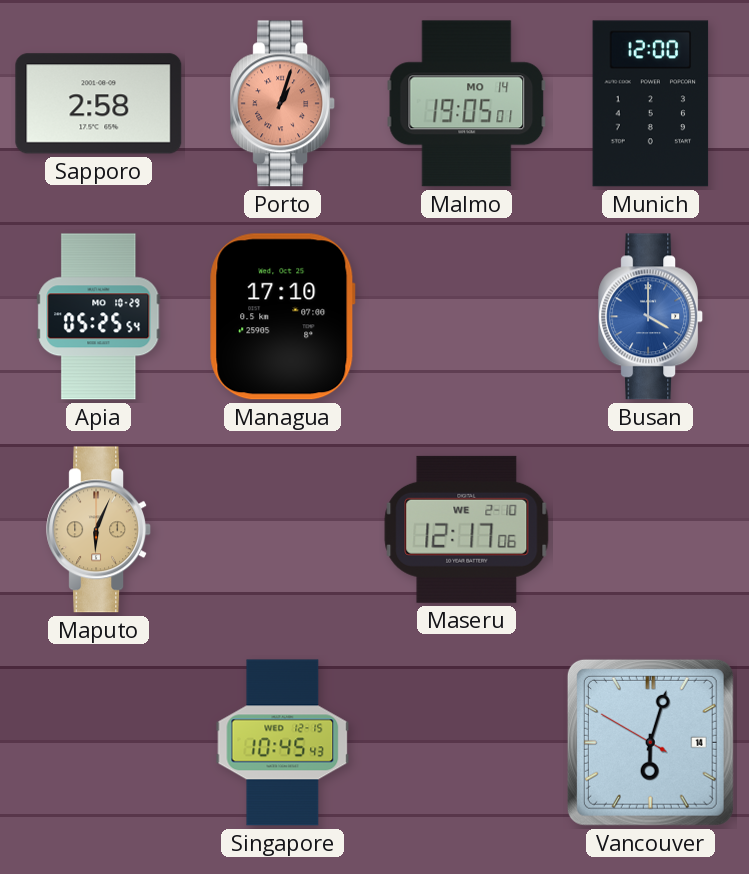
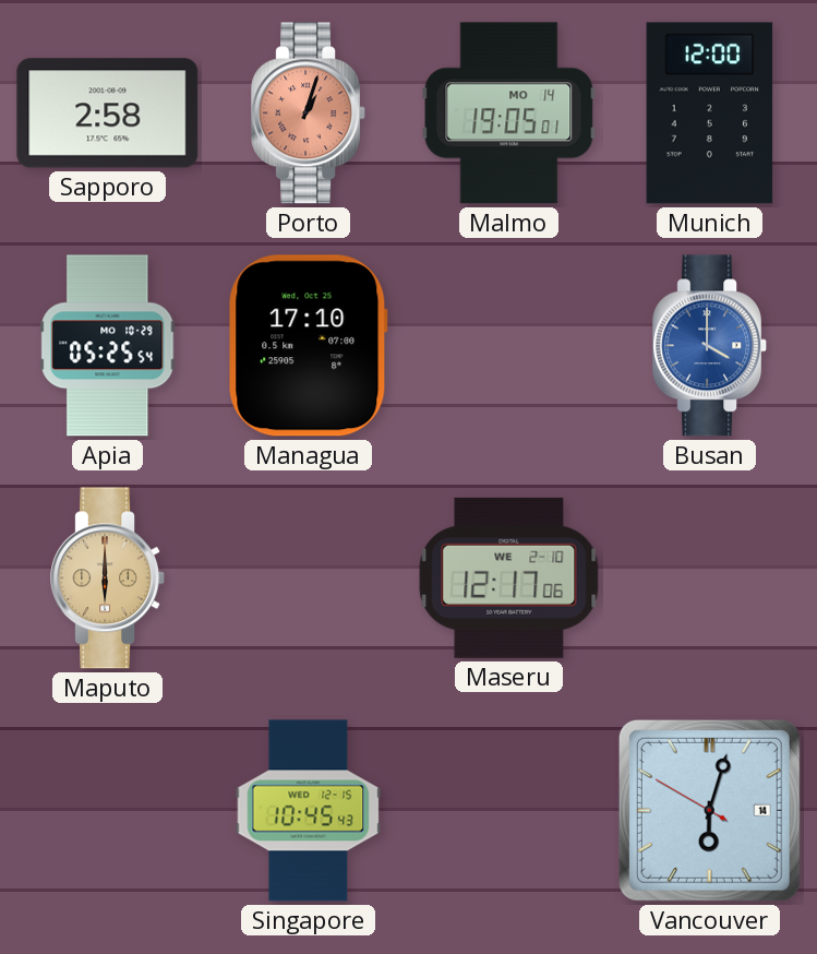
Maputo: 6:04 -> 6:00
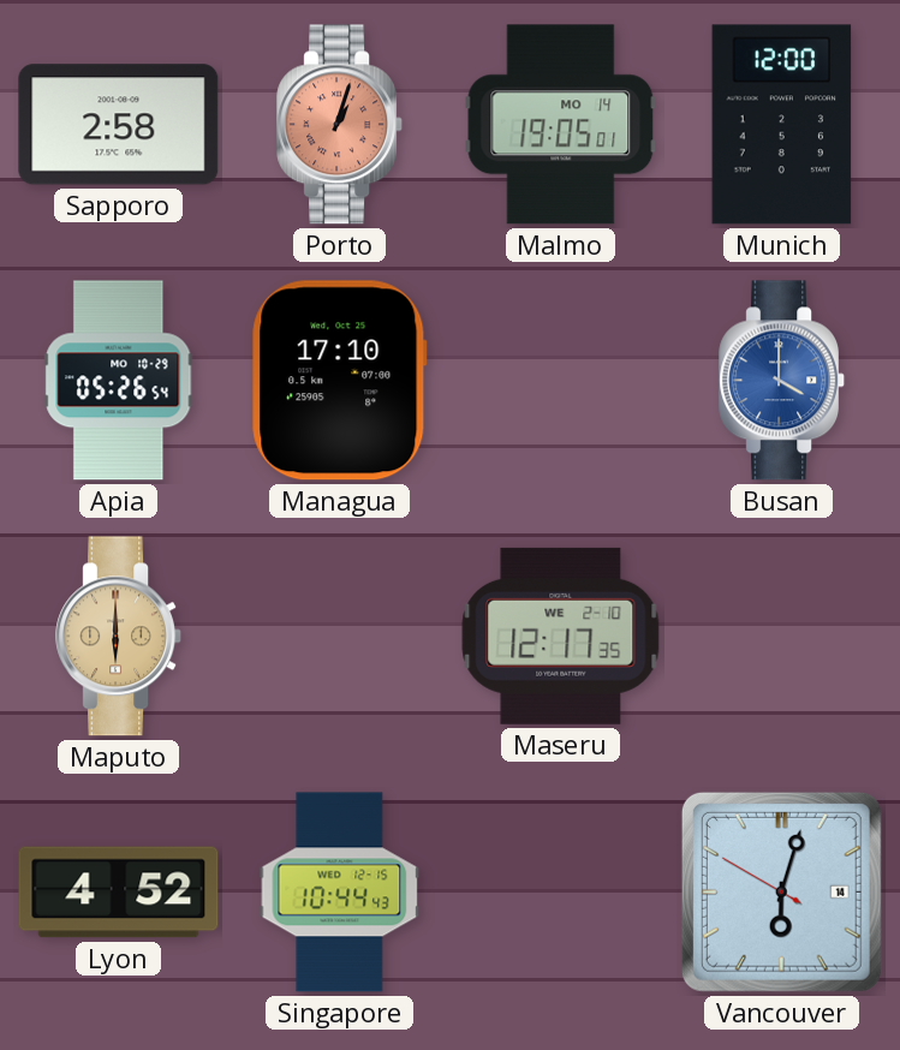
Apia: 05:25 -> 05:26
Maseru: 12:17:06 -> 12:17:35
Lyon: none -> 4:52
Singapore: 10:45 -> 10:44
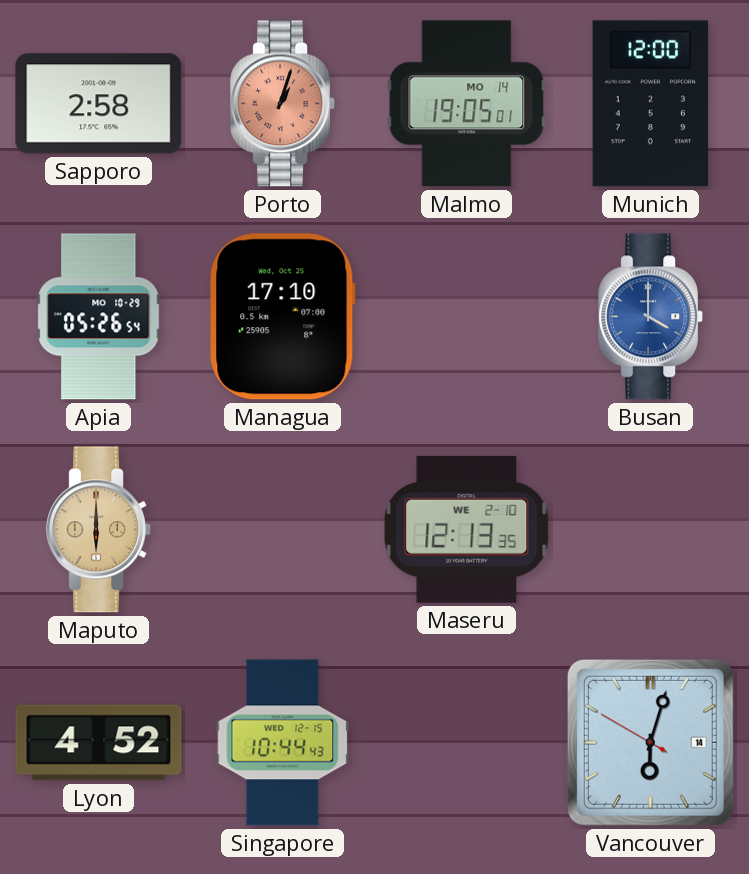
Maseru: 12:17 -> 12:13
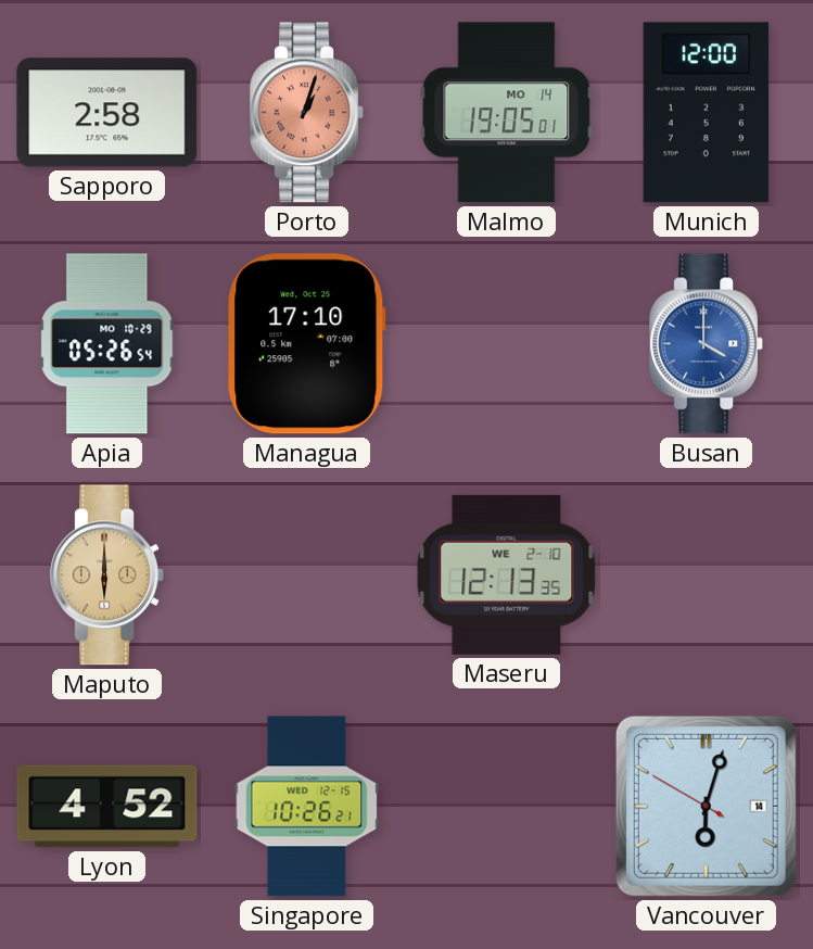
Singapore: 10:44 -> 10:26
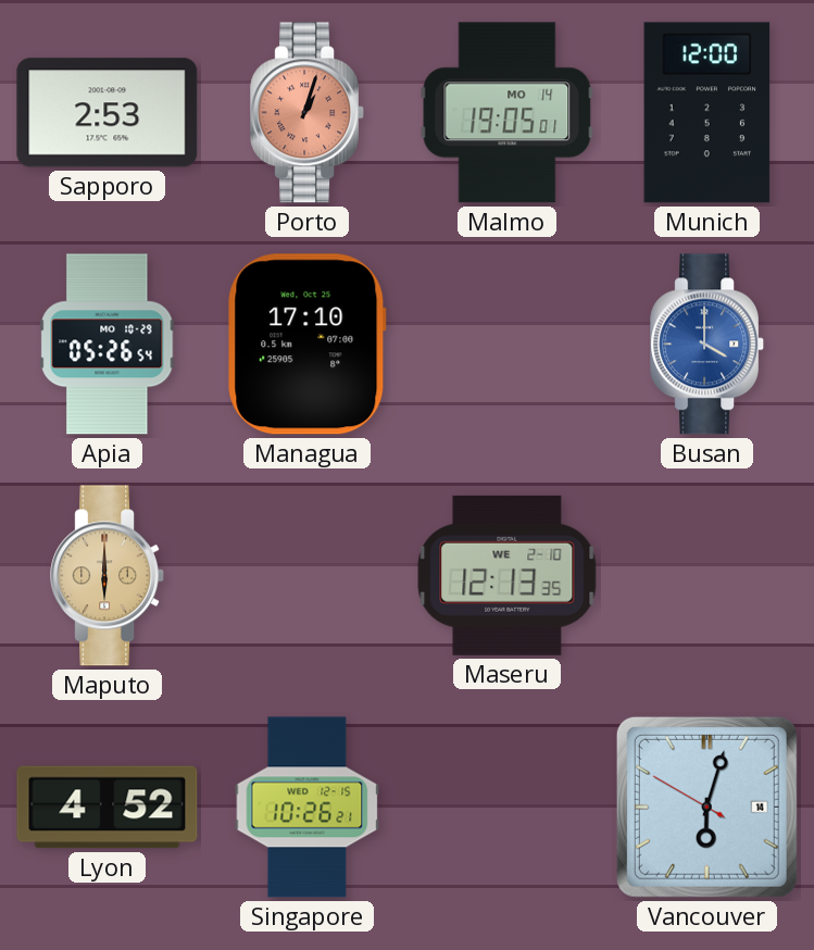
Sapporo: 2:58 -> 2:53
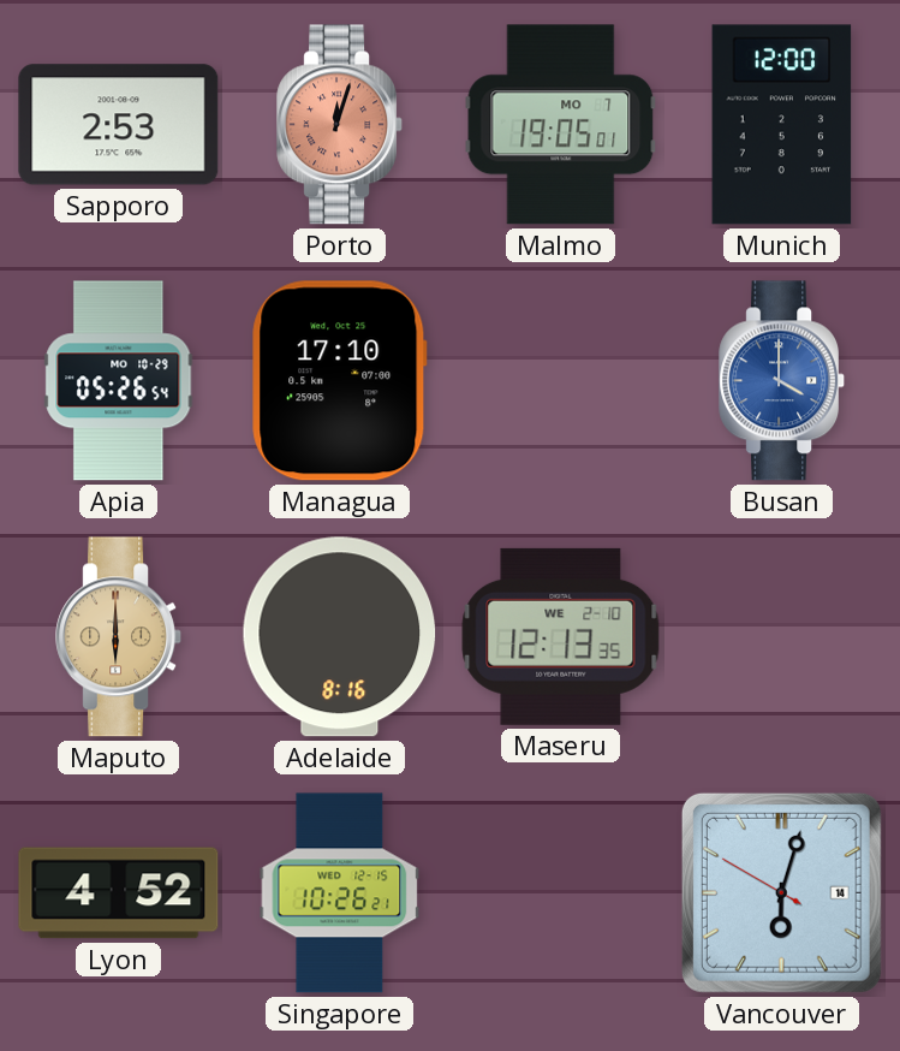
Porto: 1:03 -> 12:03
Malmo date: MO 14 -> MO 7
Adelaide: none -> 8:16
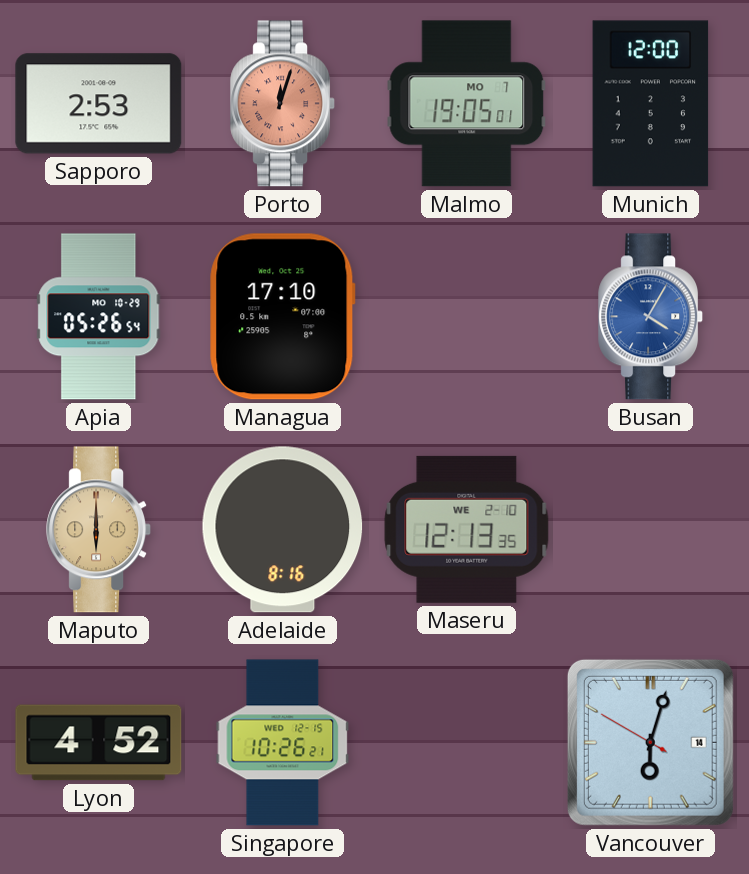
Busan: 4:00 -> 4:05
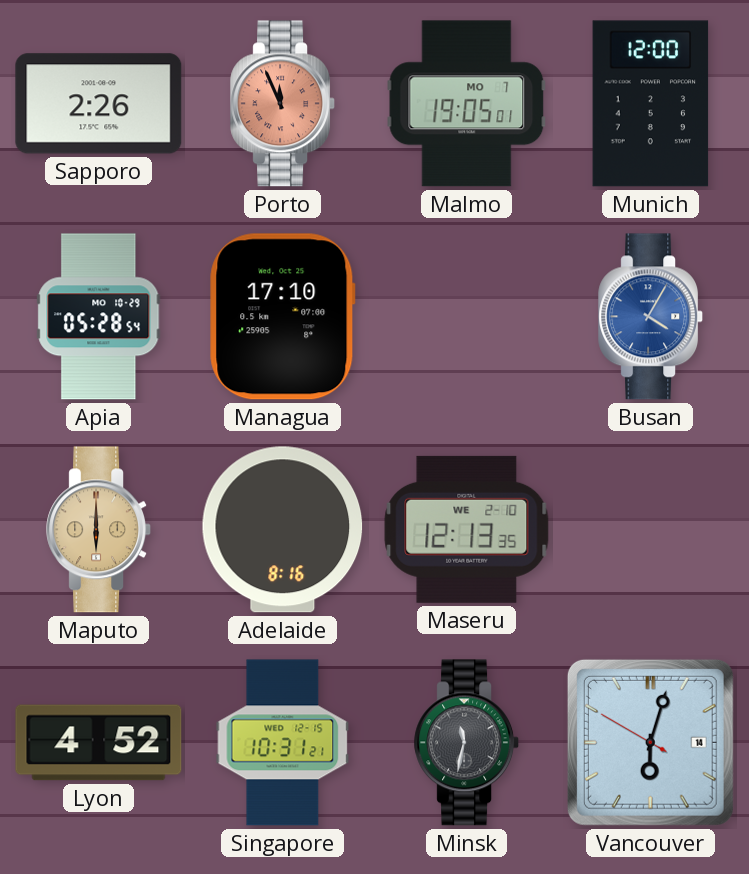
Sapporo: 2:53 -> 2:26
Porto: 12:03 -> 11:56
Apia: 05:26 -> 05:28
Singapore: 10:26 -> 10:31
Minsk: none -> 11:32
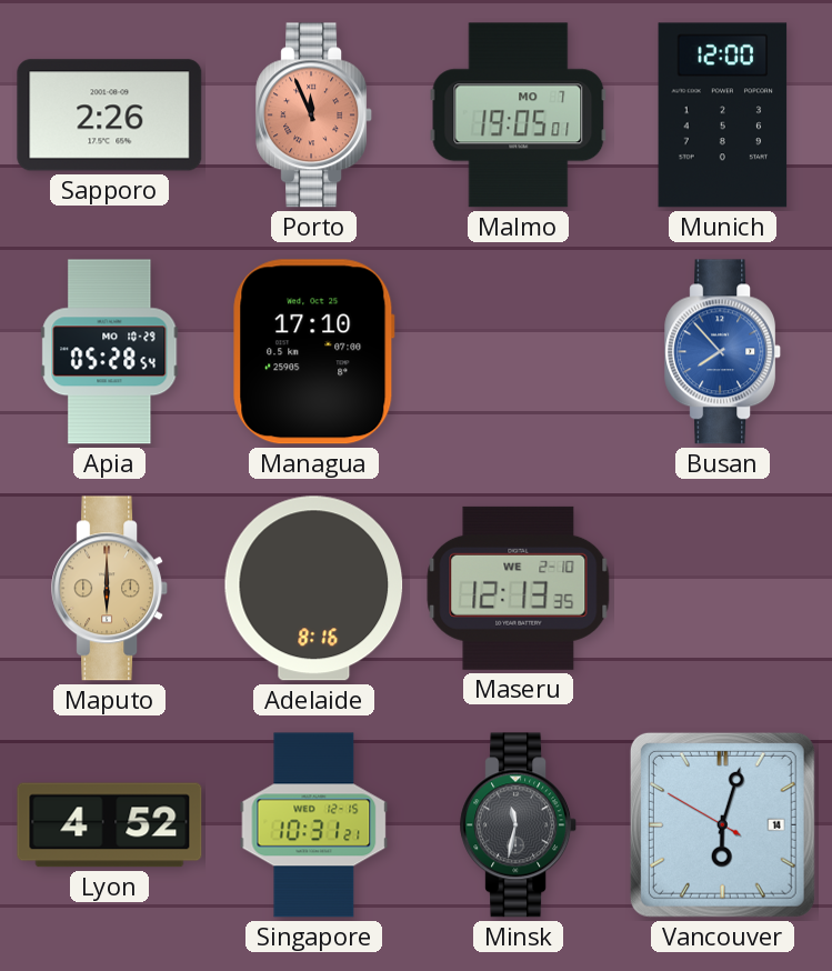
Busan: 4:05 -> 7:53
